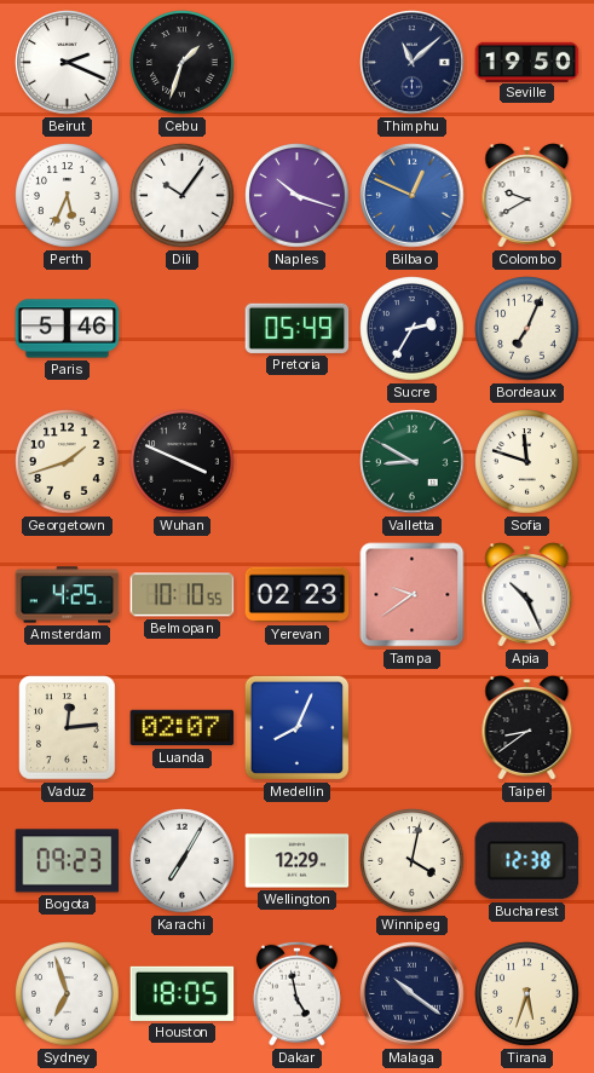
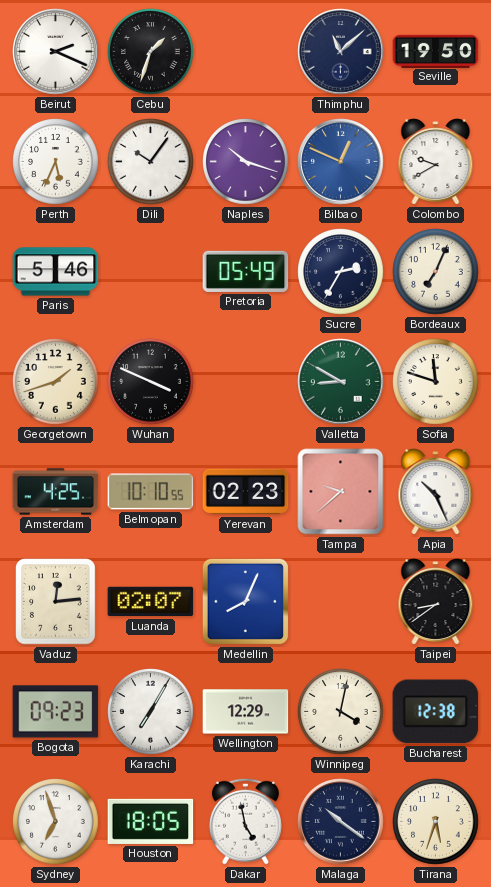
Tampa: 9:39 -> 9:38
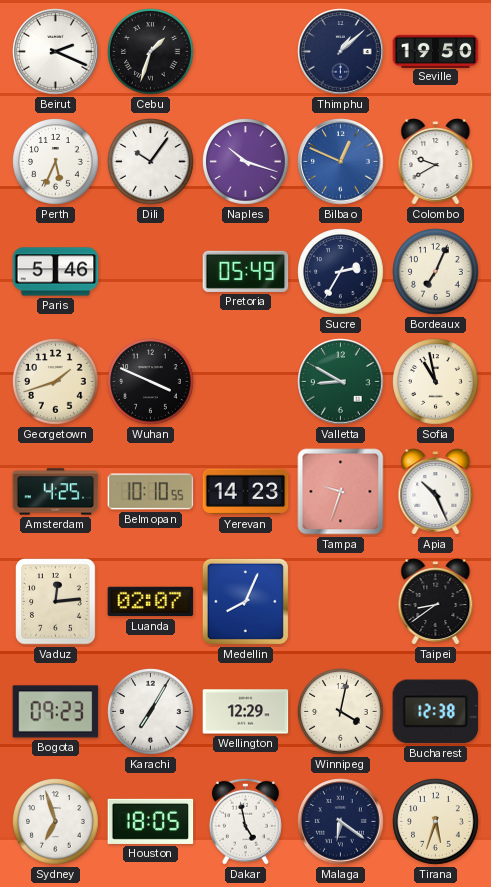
Thimphu: 11:08 -> 1:08
Sofia: 11:48 -> 10:58
Yerevan: 02:23 -> 14:23
Tampa: 9:38 -> 9:33
Malaga: 10:21 -> 6:21
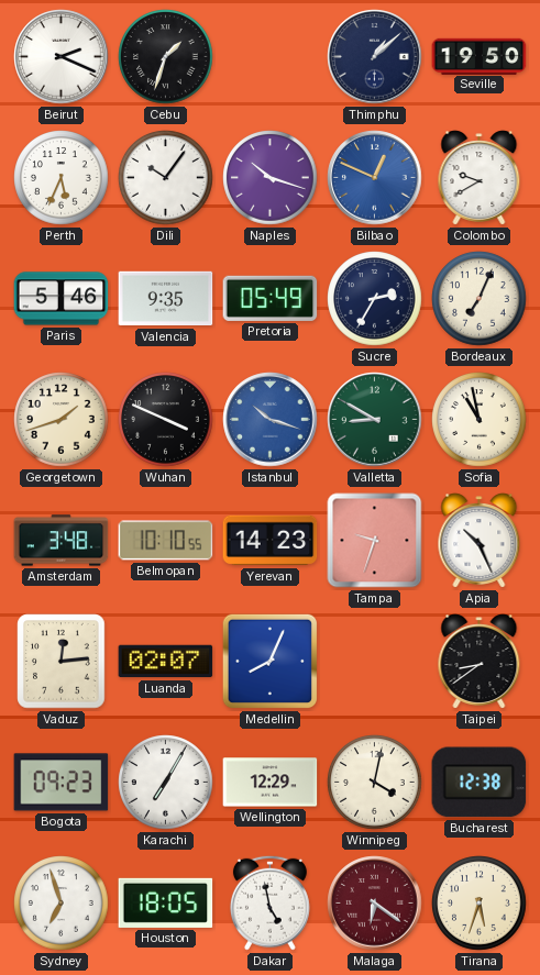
Valencia: none -> 9:35
Istanbul: none -> 10:18
Amsterdam: 4:25 -> 3:48
Malaga dial: navy -> burgundy
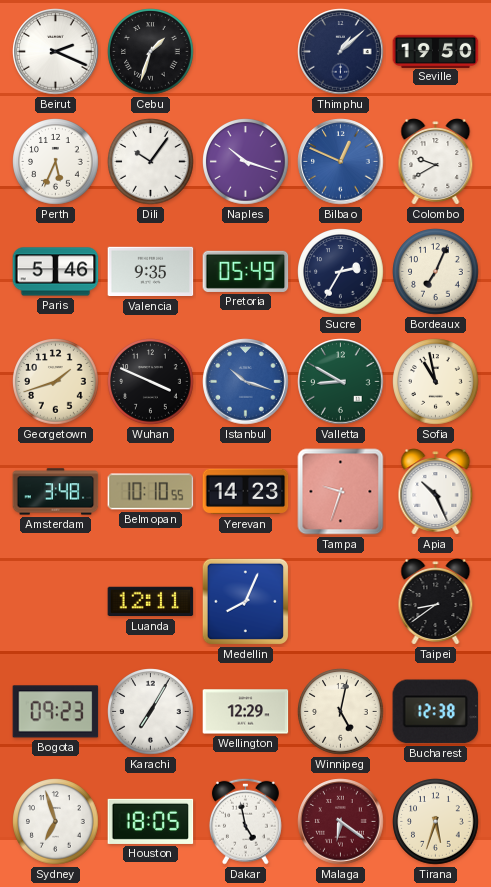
Vaduz: 12:14 -> none
Luanda: 02:07 -> 12:11
Winnipeg: 4:02 -> 5:02
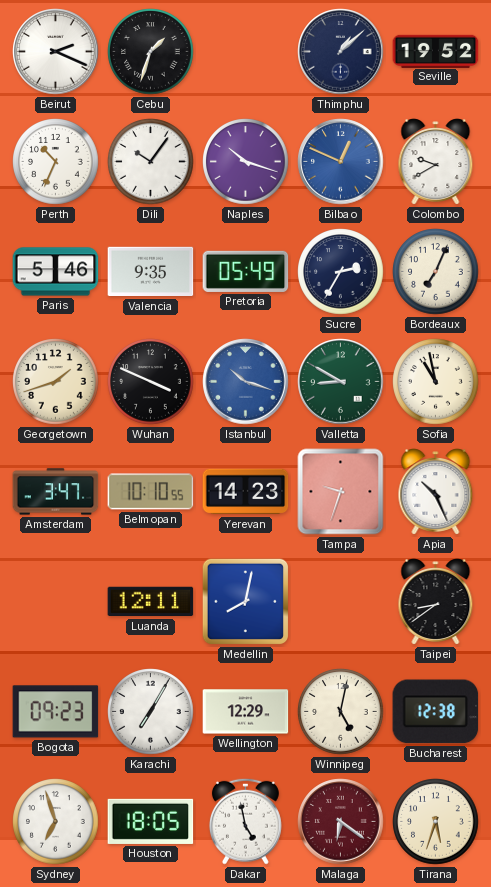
Seville: 19:50 -> 19:52
Perth: 5:34 -> 10:34
Amsterdam: 3:48 -> 3:47
Medellin: 8:04 -> 8:02
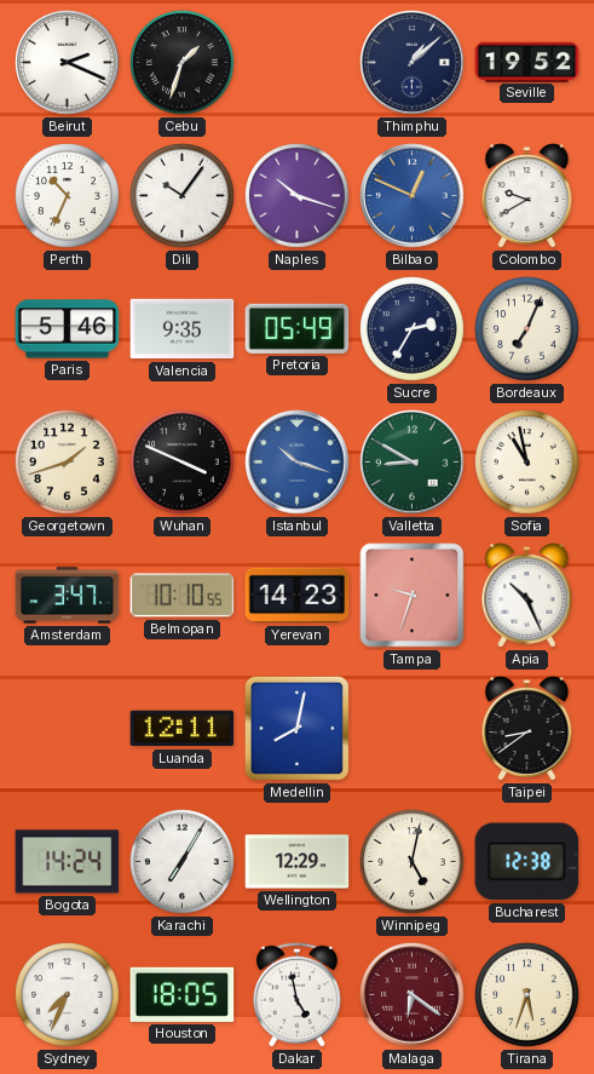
Bogota: 09:23 -> 14:24
Sydney: 6:57 -> 7:34
